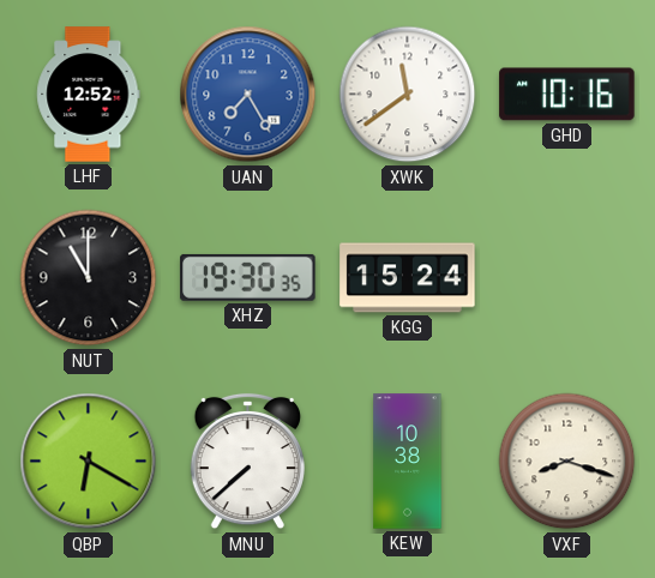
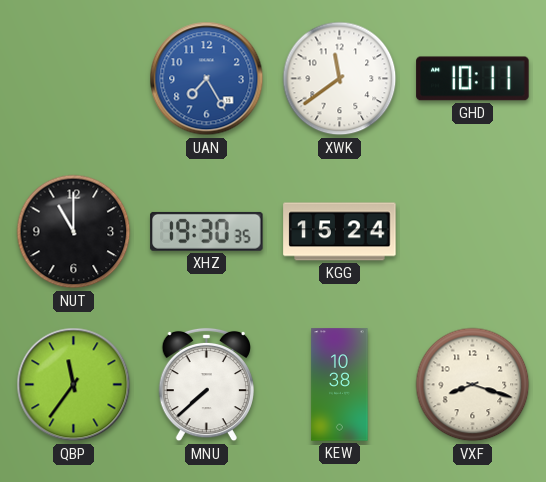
LHF: 12:52 -> none
GHD: 10:16 -> 10:11
QBP: 6:20 -> 11:36
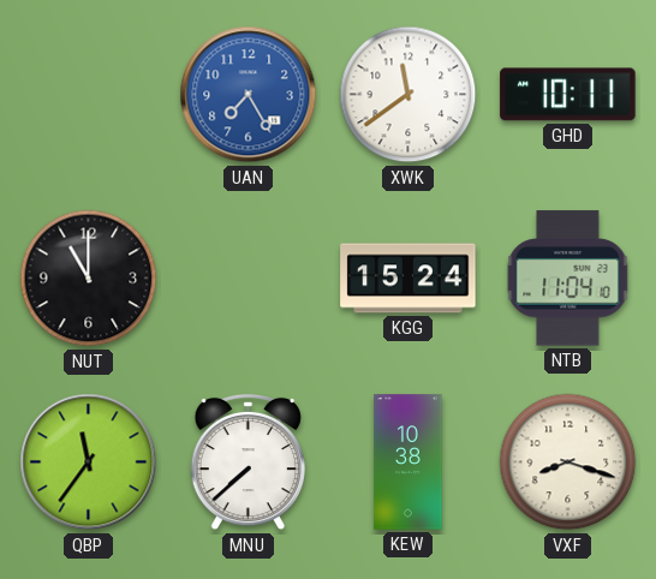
XHZ: 19:30 -> none
NTB: none -> 11:04
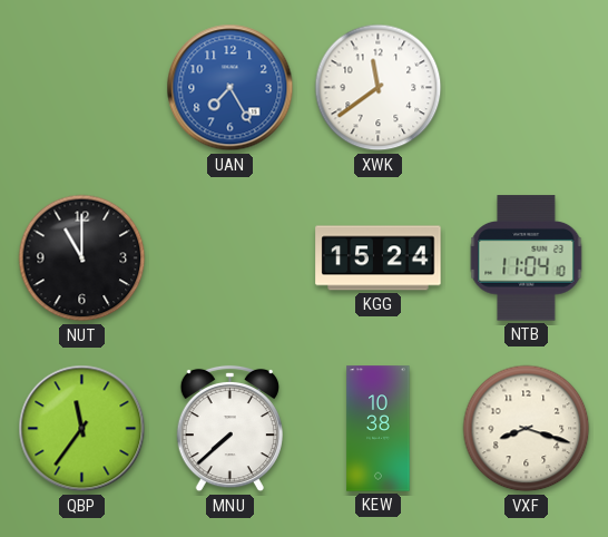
GHD: 10:11 -> none
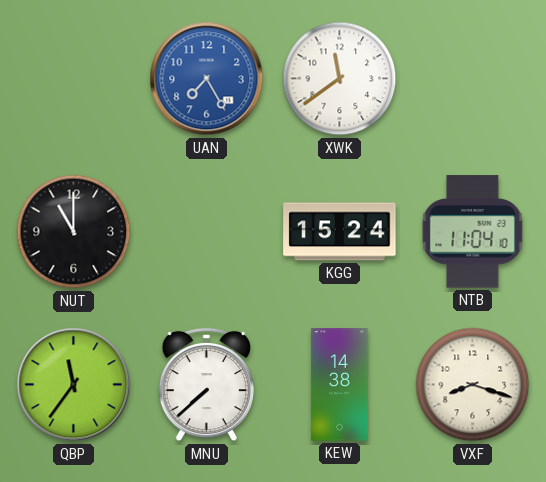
KEW: 10:38 -> 14:38
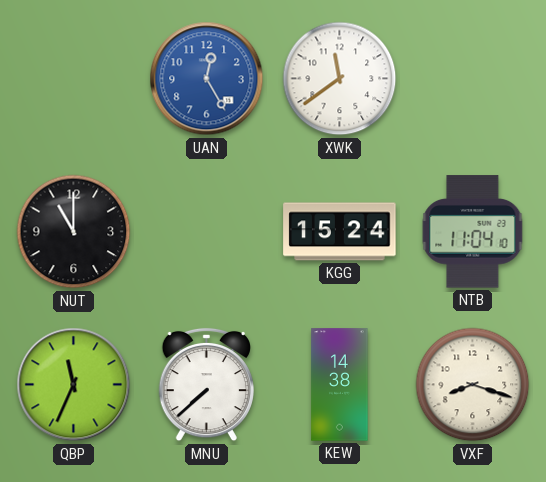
UAN: 7:25 -> 12:25
QBP: 11:36 -> 11:34
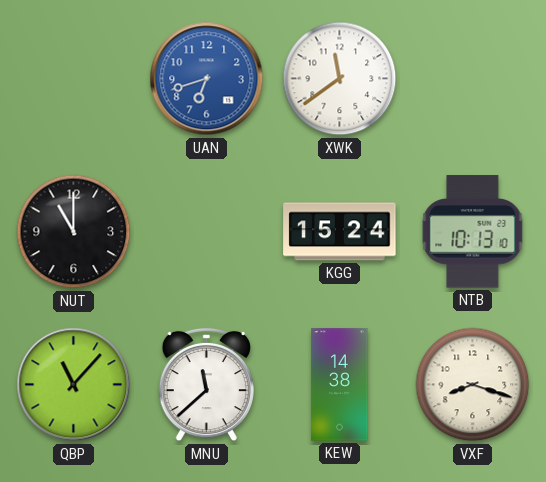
UAN: 12:25 -> 6:42
NTB: 11:04 -> 10:13
QBP: 11:34 -> 11:07
MNU: 7:38 -> 11:38
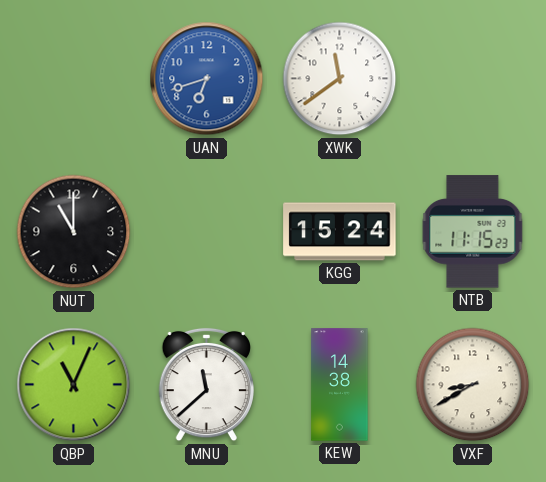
NTB: 10:13 -> 11:15
QBP: 11:07 -> 11:04
VXF: 8:18 -> 8:40
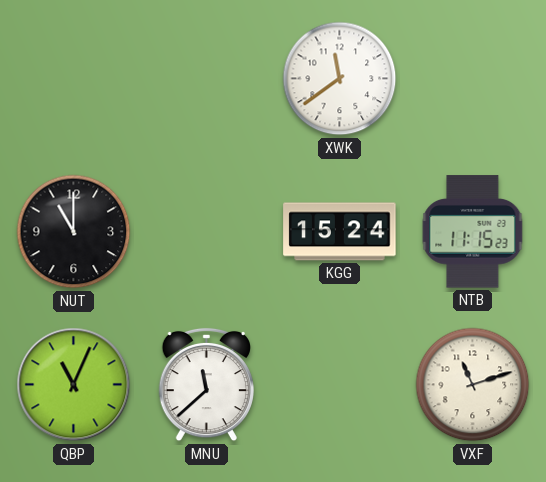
UAN: 6:42 -> none
KEW: 14:38 -> none
VXF: 8:40 -> 11:12
